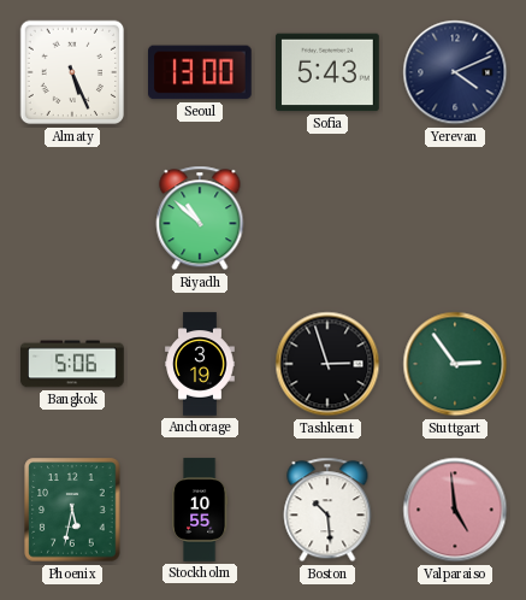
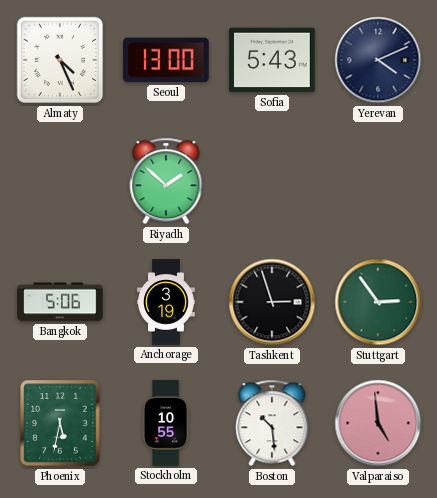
Almaty: 5:26 -> 4:26
Riyadh: 10:52 -> 1:52
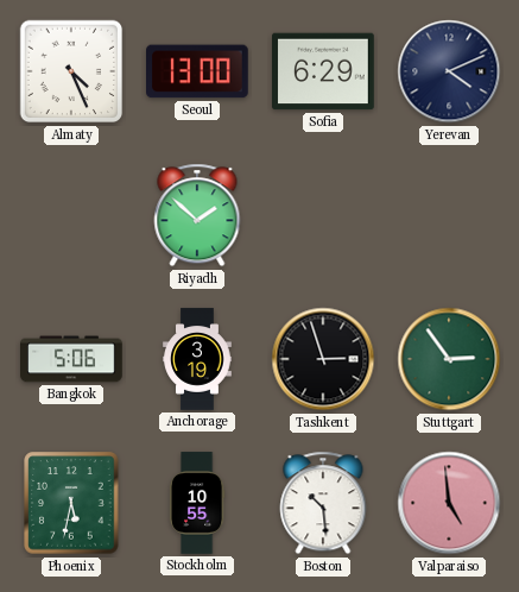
Sofia: 5:43 -> 6:29
